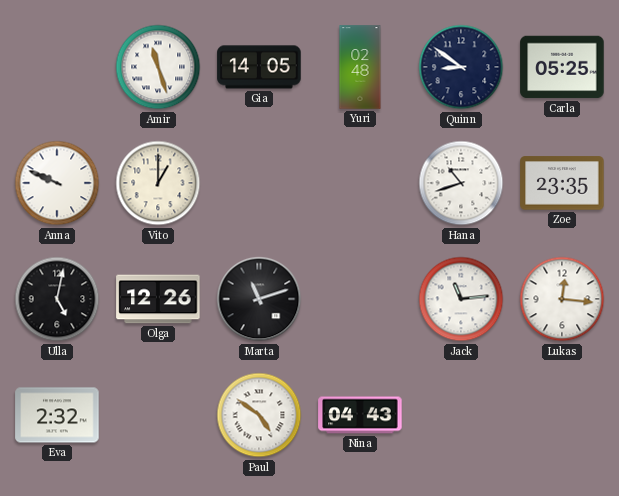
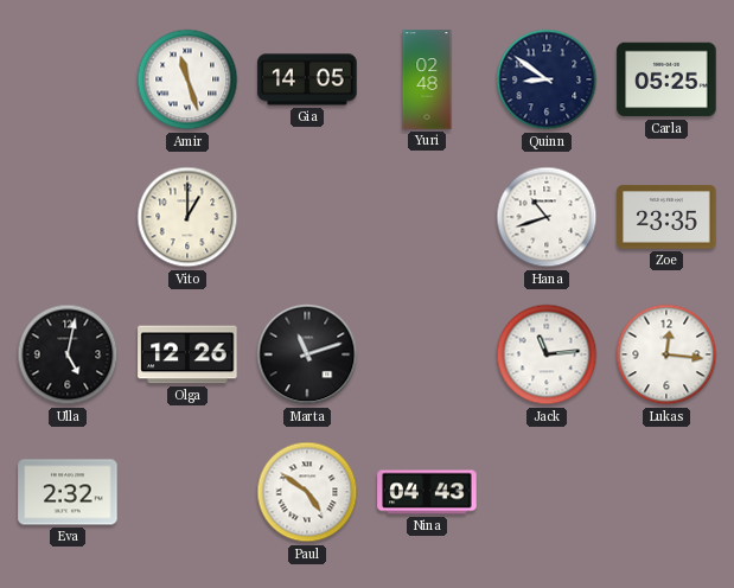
Anna: 9:49 -> none
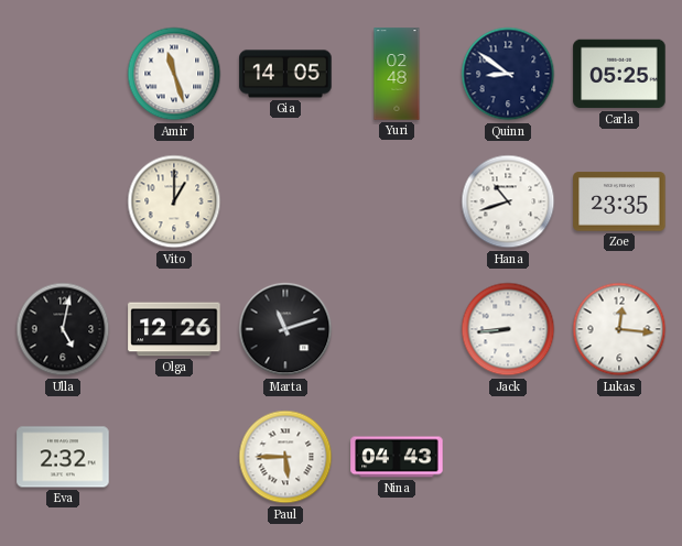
Jack: 11:14 -> 8:44
Paul: 4:51 -> 5:45
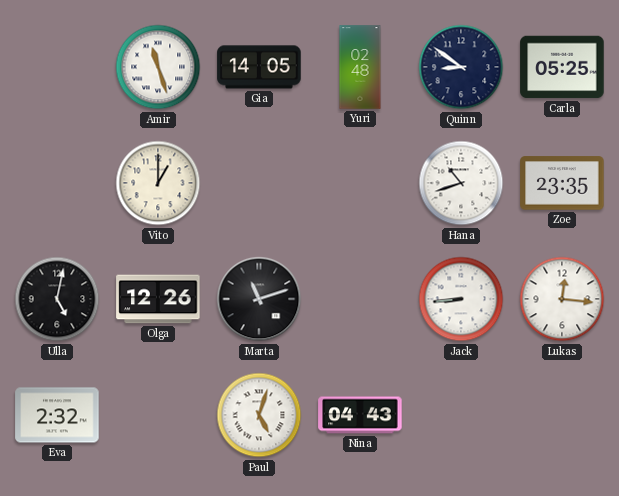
Paul: 5:45 -> 5:03
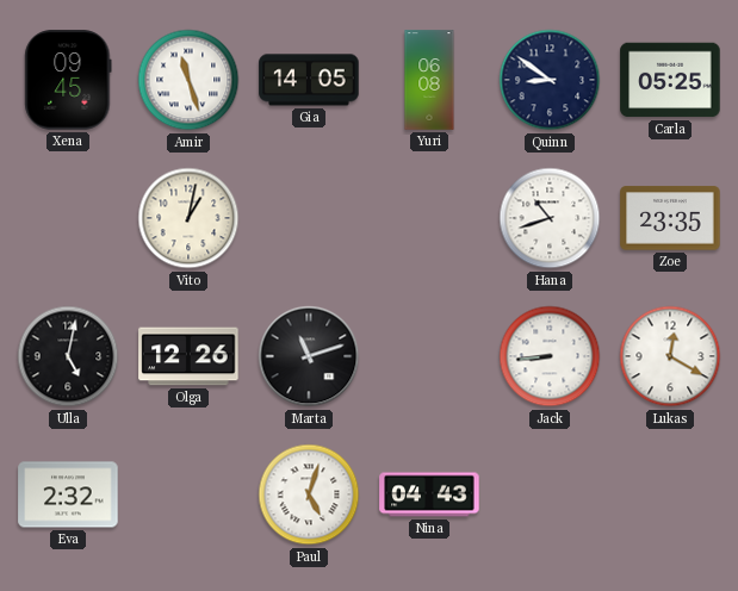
Xena: none -> 09:45
Yuri: 02:48 -> 06:08
Vito: 1:00 -> 1:02
Lukas: 12:16 -> 12:20
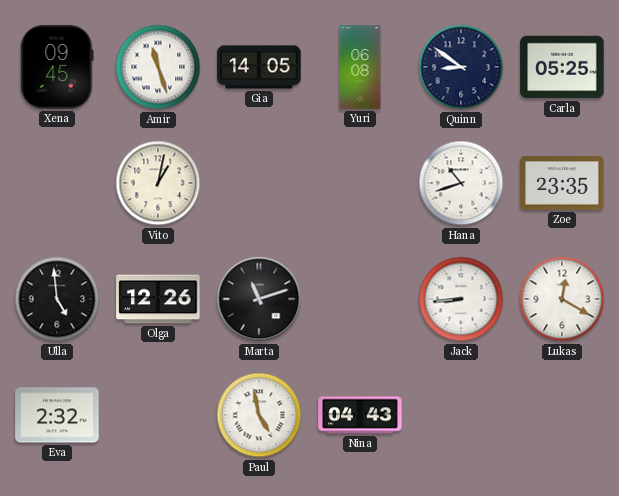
Ulla: 5:02 -> 4:59
Paul: 5:03 -> 4:58
